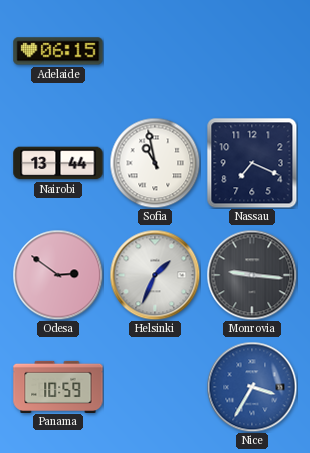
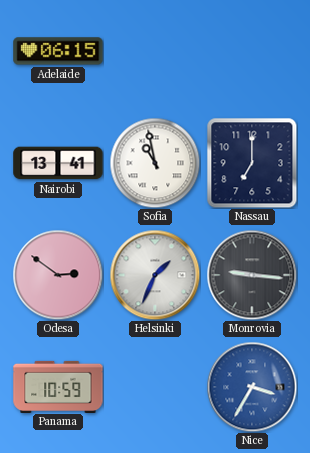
Nairobi: 13:44 -> 13:41
Nassau: 7:19 -> 7:00
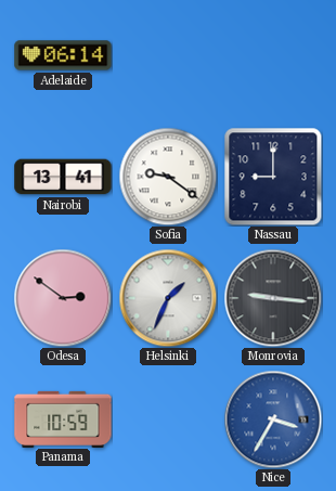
Adelaide: 06:15 -> 06:14
Sofia: 10:58 -> 9:21
Nassau: 7:00 -> 9:00
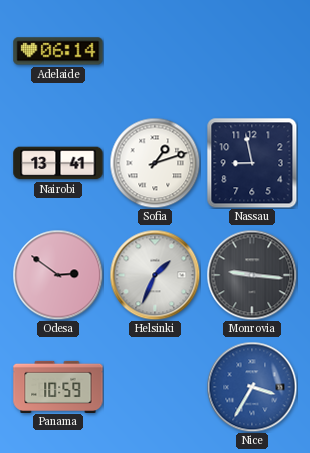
Sofia: 9:21 -> 1:12
Nassau: 9:00 -> 8:58
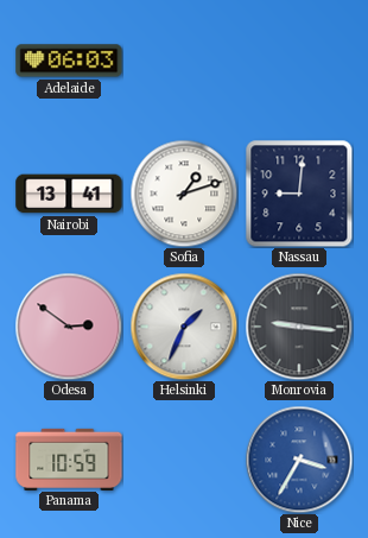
Adelaide: 06:14 -> 06:03
Nassau: 8:58 -> 9:01
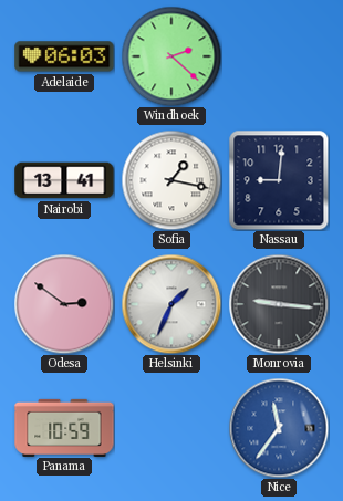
Windhoek: none -> 2:22
Sofia: 1:12 -> 1:17
Nice: 3:35 -> 11:36
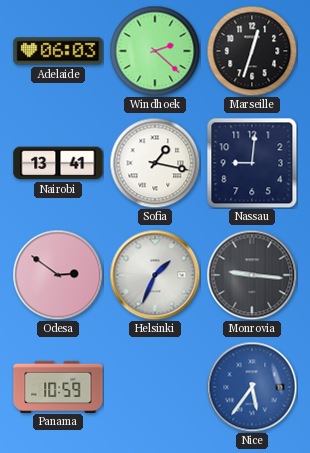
Marseille: none -> 12:33
Nice: 11:36 -> 5:36
